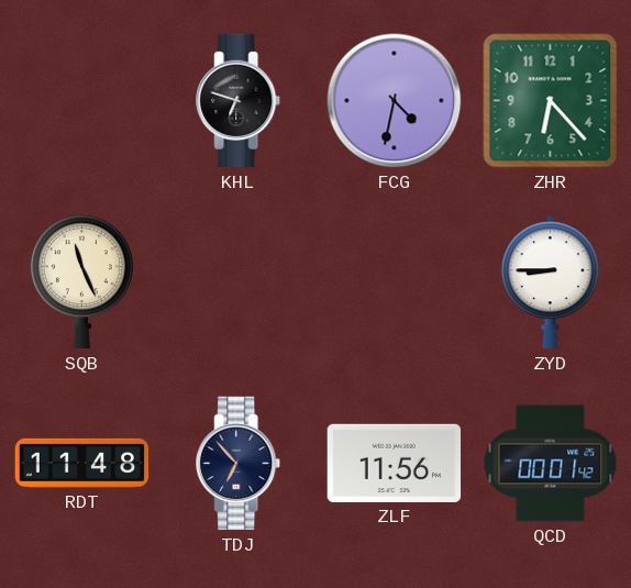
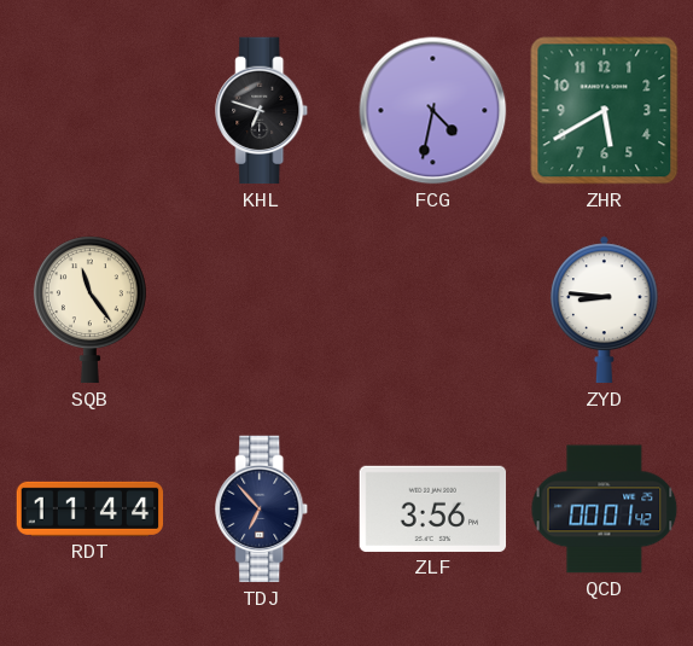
ZHR: 6:23 -> 5:40
SQB: 11:26 -> 11:24
ZYD: 8:45 -> 8:46
RDT: 11:48 -> 11:44
ZLF: 11:56 -> 3:56
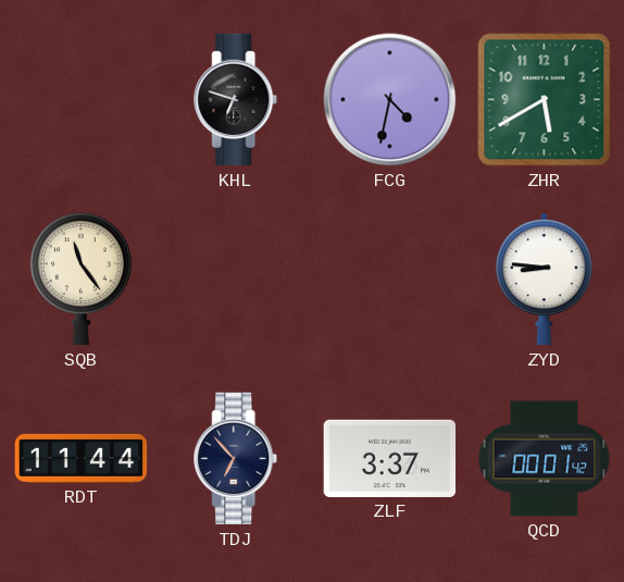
ZLF: 3:56 -> 3:37
